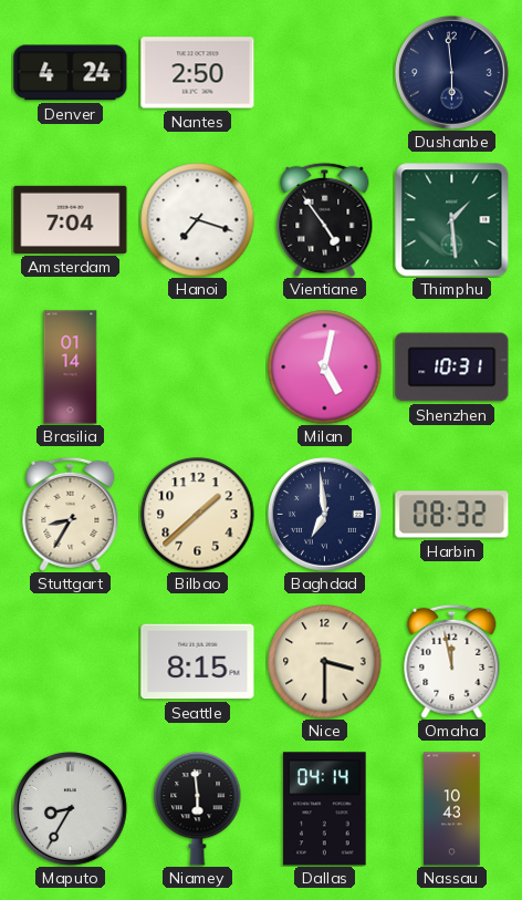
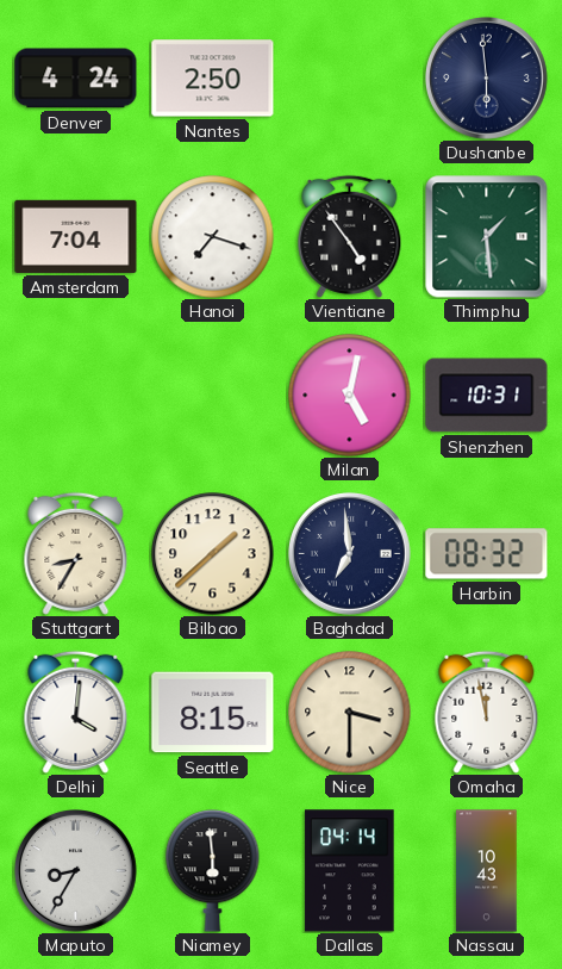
Brasilia: 01:14 -> none
Delhi: none -> 4:01
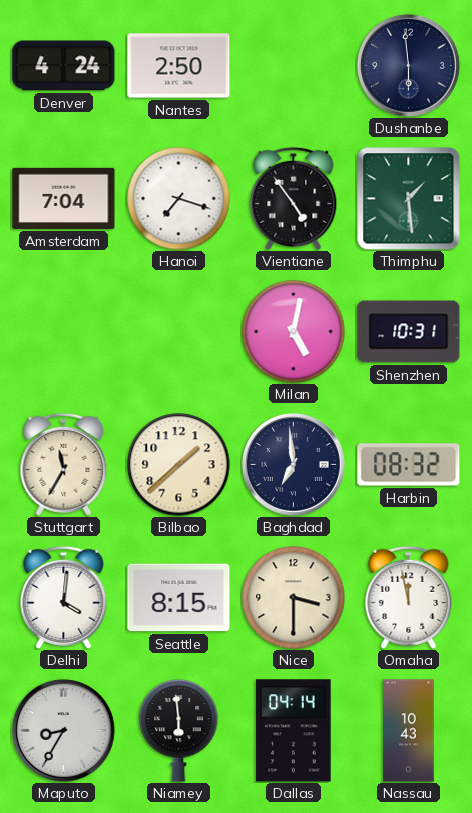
Stuttgart: 8:35 -> 11:35
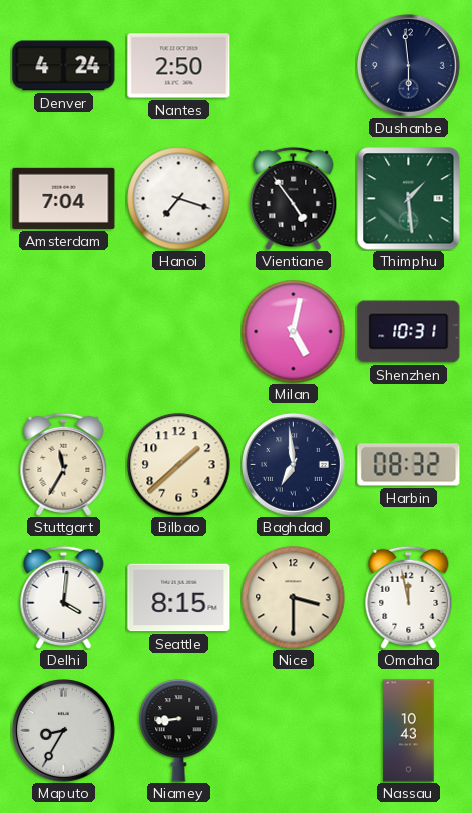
Niamey: 5:59 -> 8:44
Dallas: 04:14 -> none
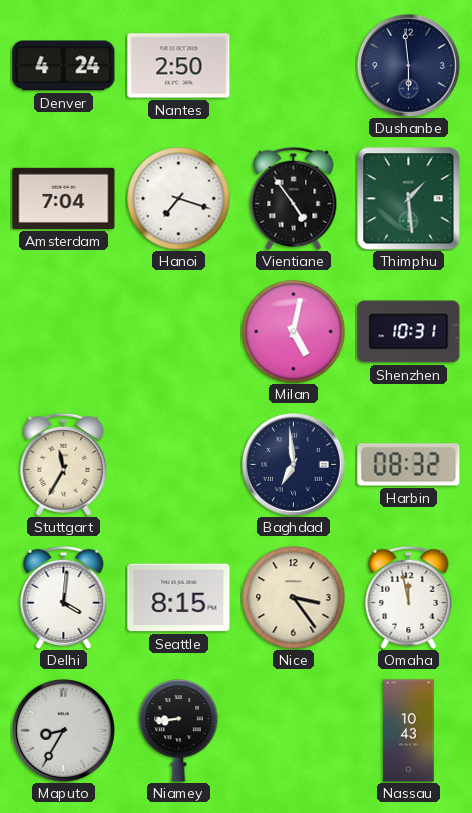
Bilbao: 1:38 -> none
Nice: 3:30 -> 3:24
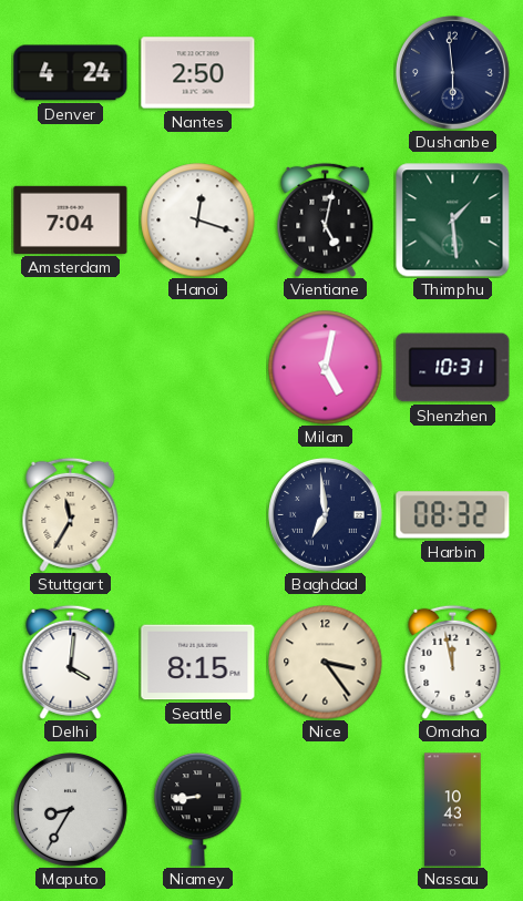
Hanoi: 7:18 -> 12:18
Vientiane: 4:54 -> 5:02
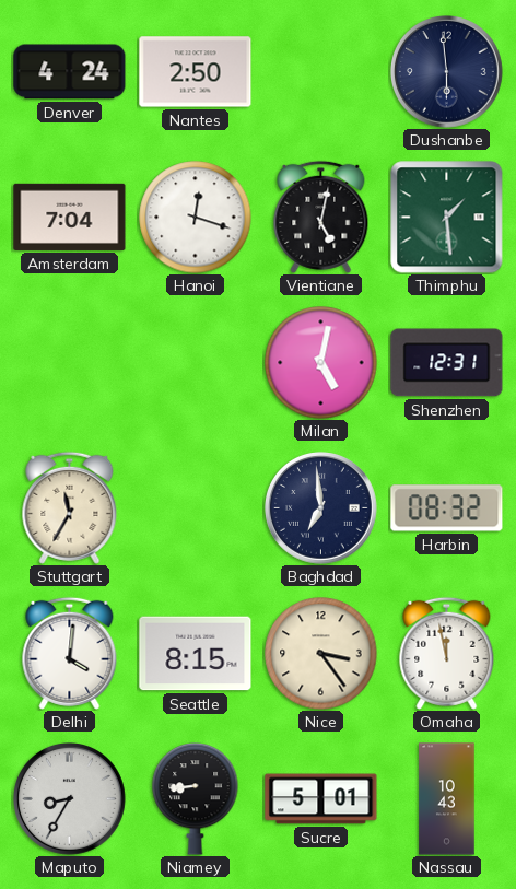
Shenzhen: 10:31 -> 12:31
Sucre: none -> 5:01
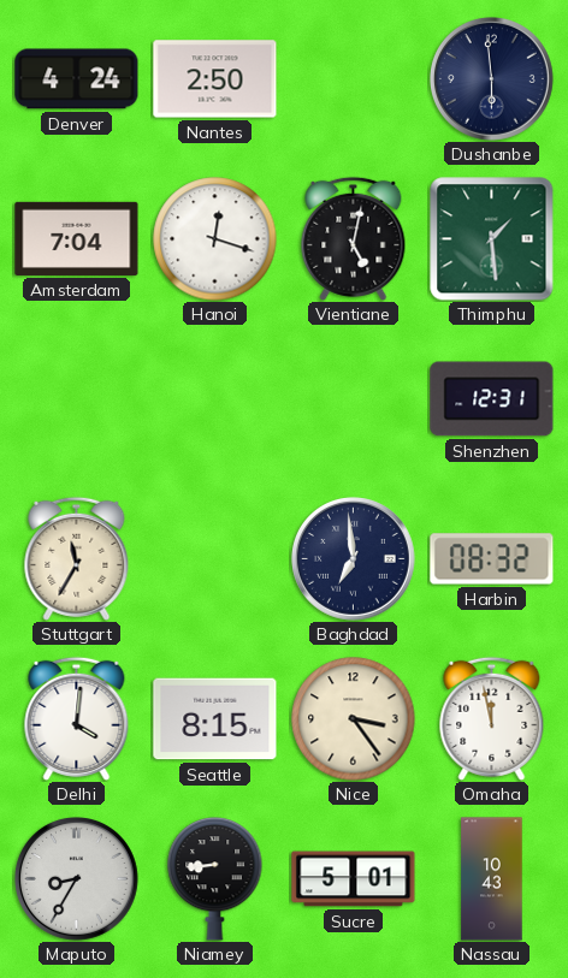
Milan: 5:02 -> none
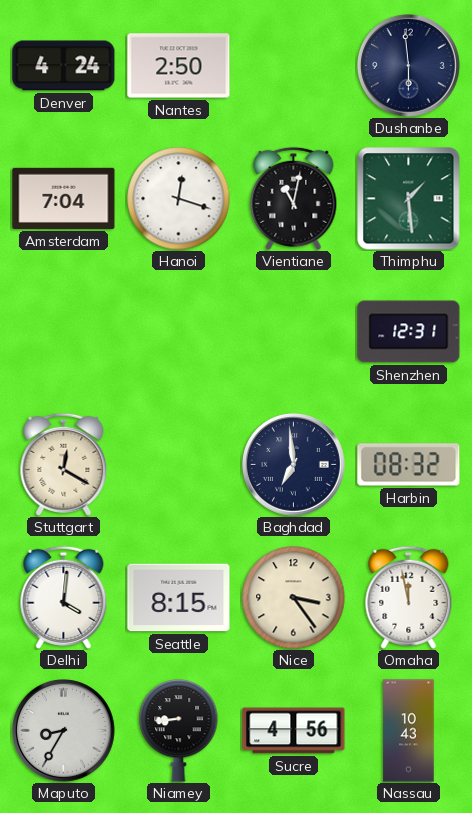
Vientiane: 5:02 -> 11:02
Stuttgart: 11:35 -> 12:20
Sucre: 5:01 -> 4:56
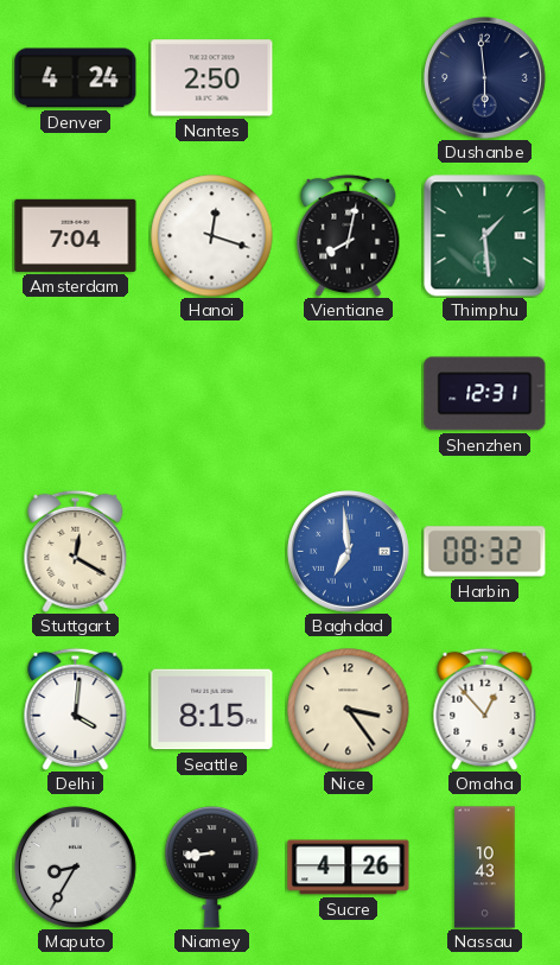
Vientiane: 11:02 -> 8:02
Baghdad dial: navy -> blue
Omaha: 11:58 -> 12:53
Sucre: 4:56 -> 4:26
